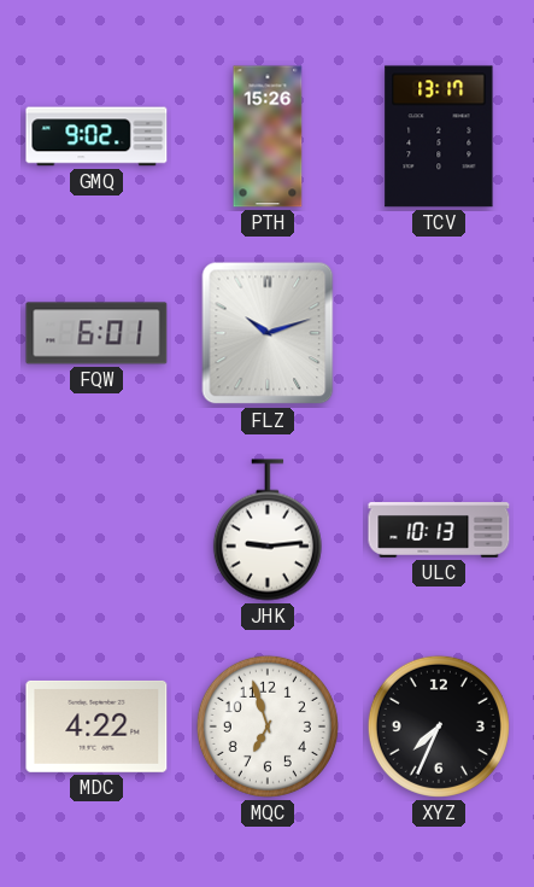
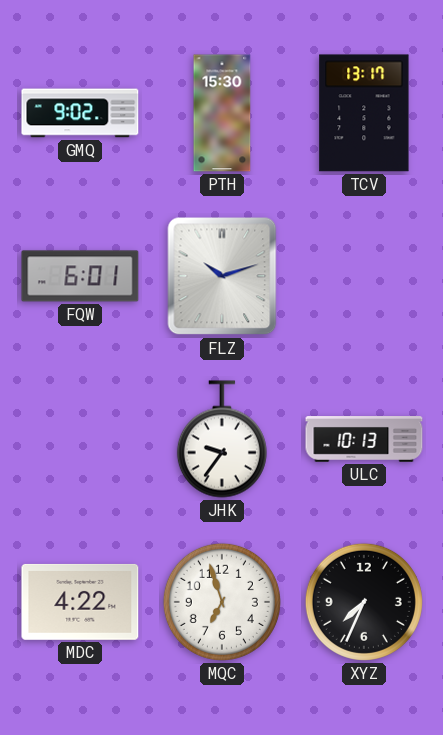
PTH: 15:26 -> 15:30
JHK: 9:14 -> 9:36
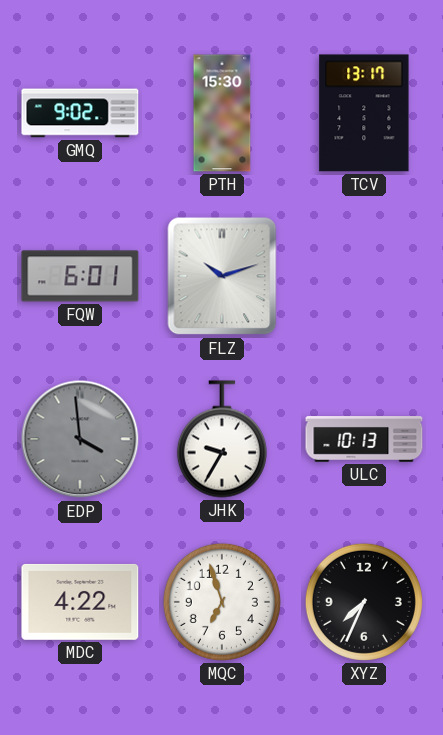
EDP: none -> 3:59
JHK: 9:36 -> 9:35
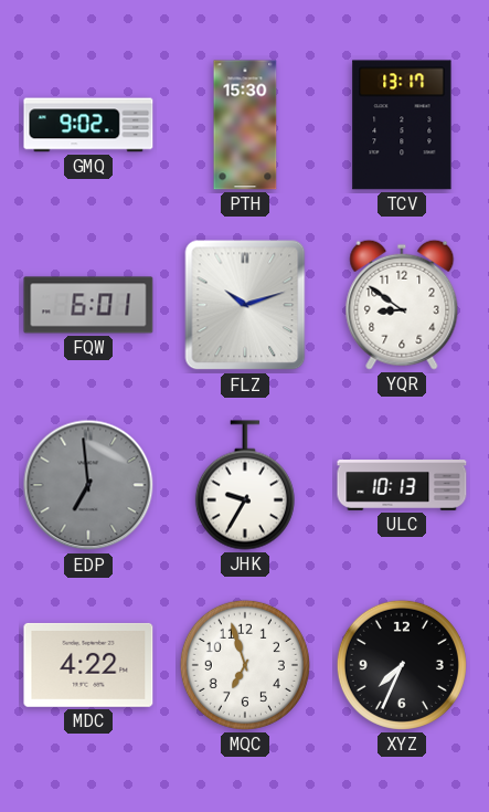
YQR: none -> 8:51
EDP: 3:59 -> 6:59
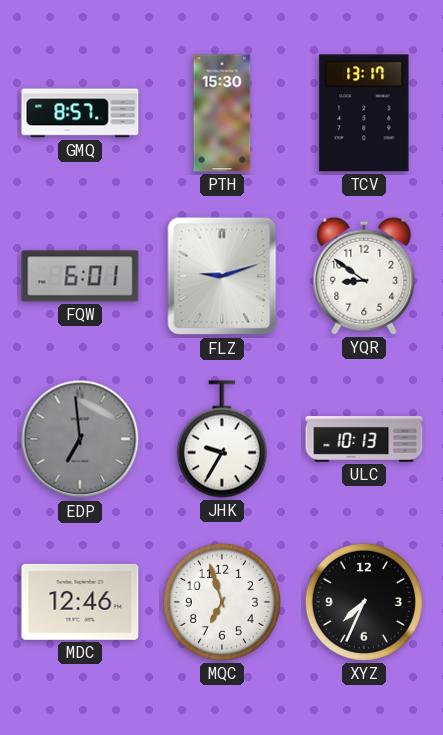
GMQ: 9:02 -> 8:57
FLZ: 10:12 -> 9:12
MDC: 4:22 -> 12:46
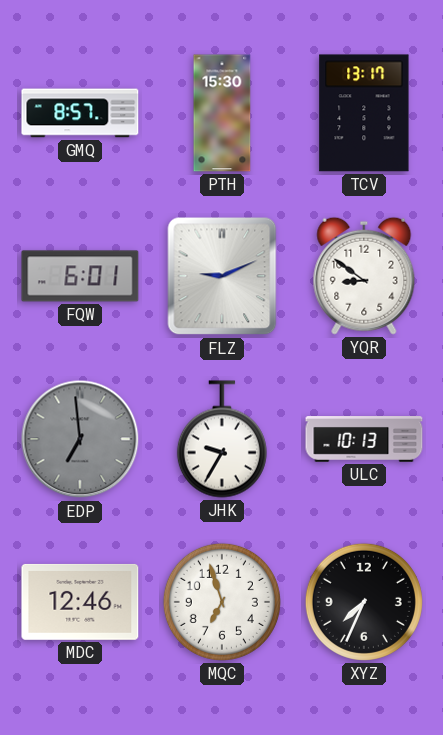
FLZ: 9:12 -> 9:11
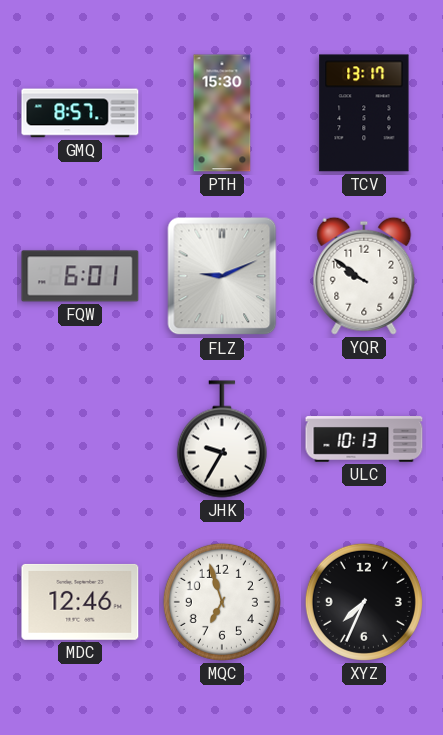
YQR: 8:51 -> 9:51
EDP: 6:59 -> none
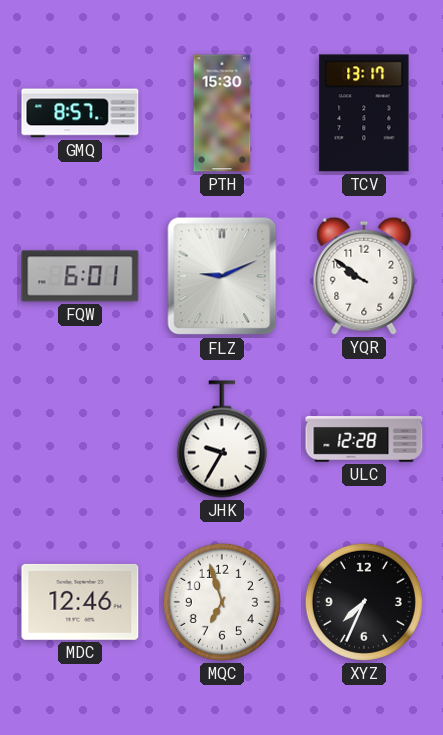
ULC: 10:13 -> 12:28
